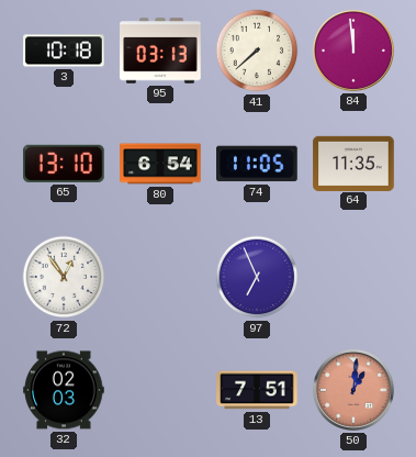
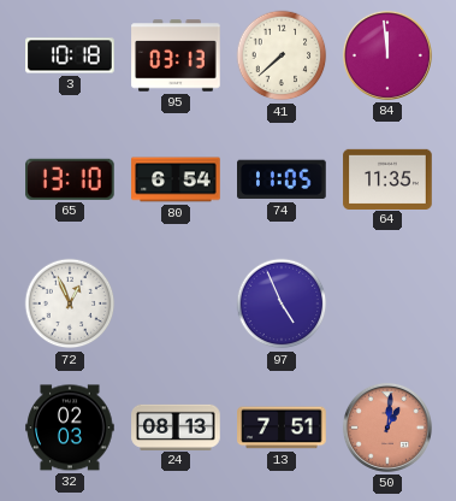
72: 12:54 -> 12:56
97: 6:56 -> 4:56
24: none -> 08:13
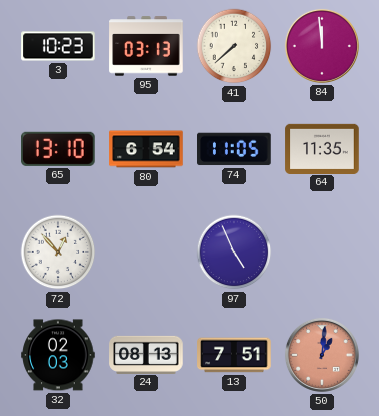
3: 10:18 -> 10:23
72: 12:56 -> 12:53
